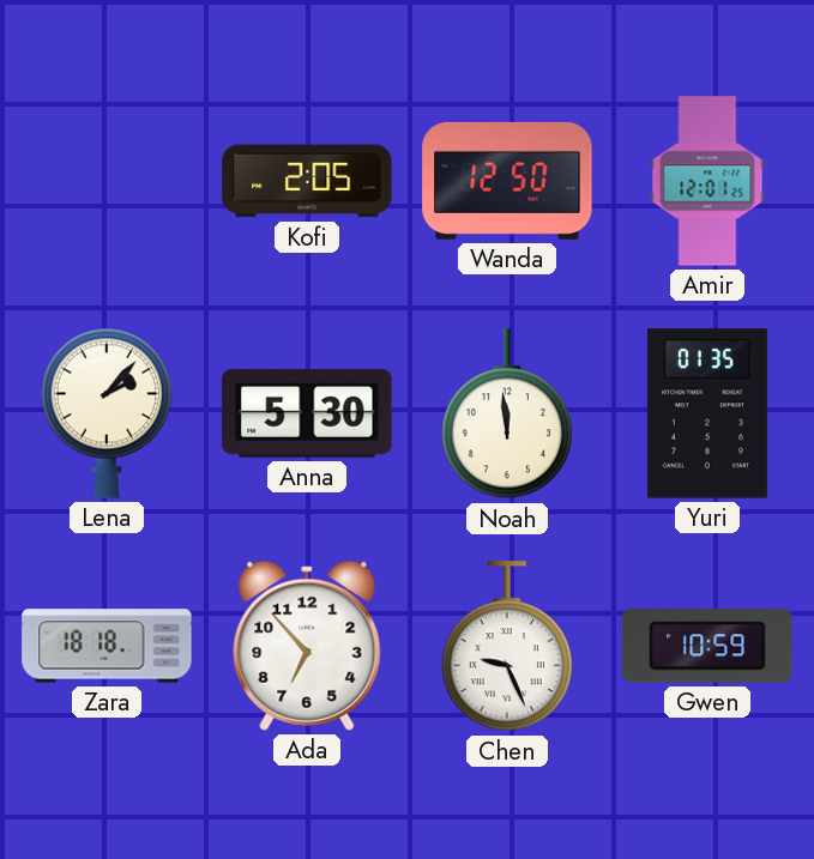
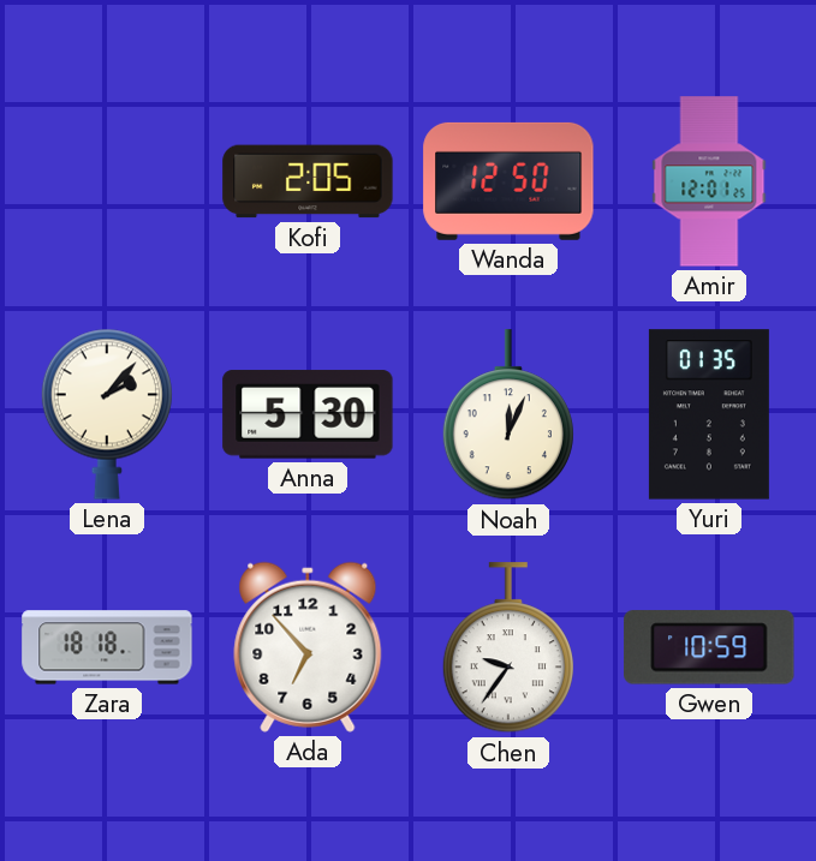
Noah: 11:59 -> 12:04
Chen: 9:26 -> 9:36
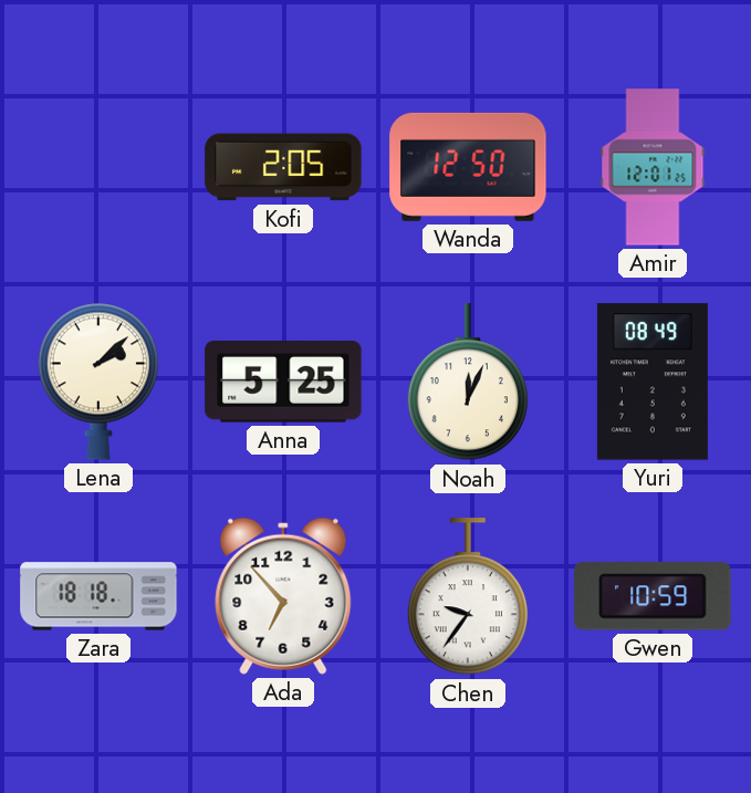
Lena: 2:07 -> 2:08
Anna: 5:30 -> 5:25
Yuri: 01:35 -> 08:49
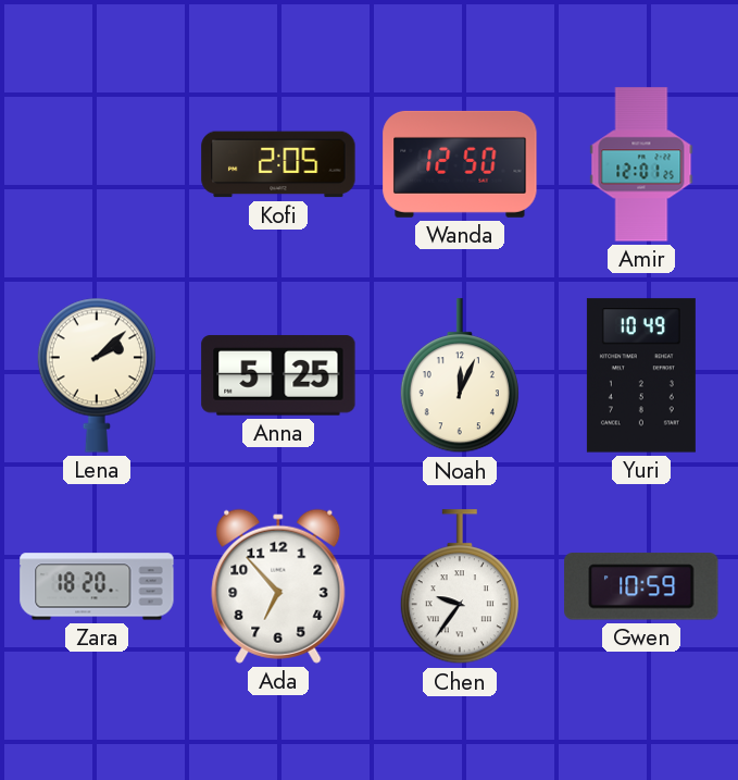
Yuri: 08:49 -> 10:49
Zara: 18:18 -> 18:20
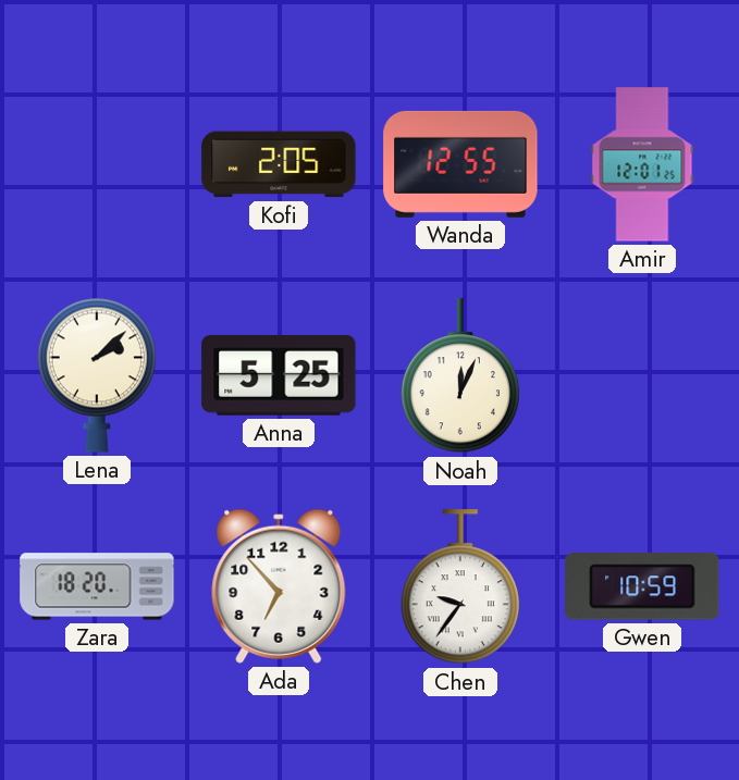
Wanda: 12:50 -> 12:55
Yuri: 10:49 -> none
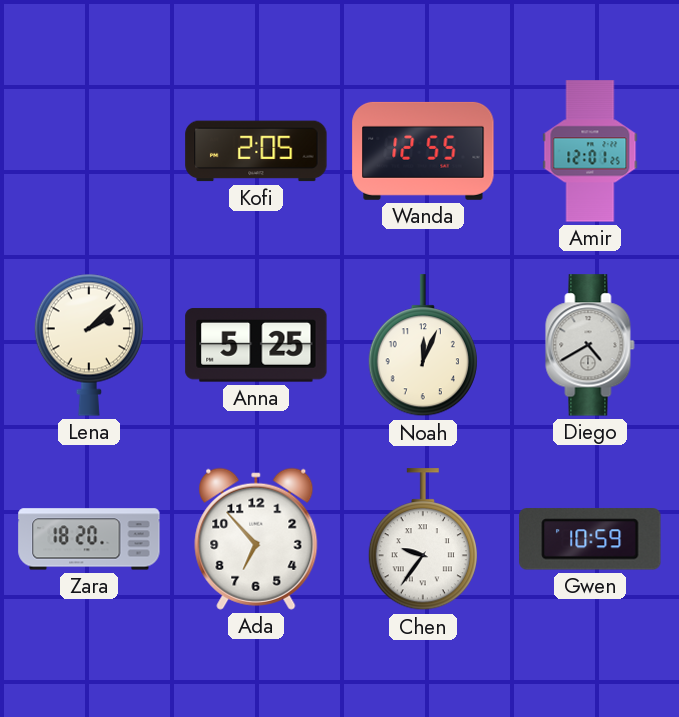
Diego: none -> 4:40
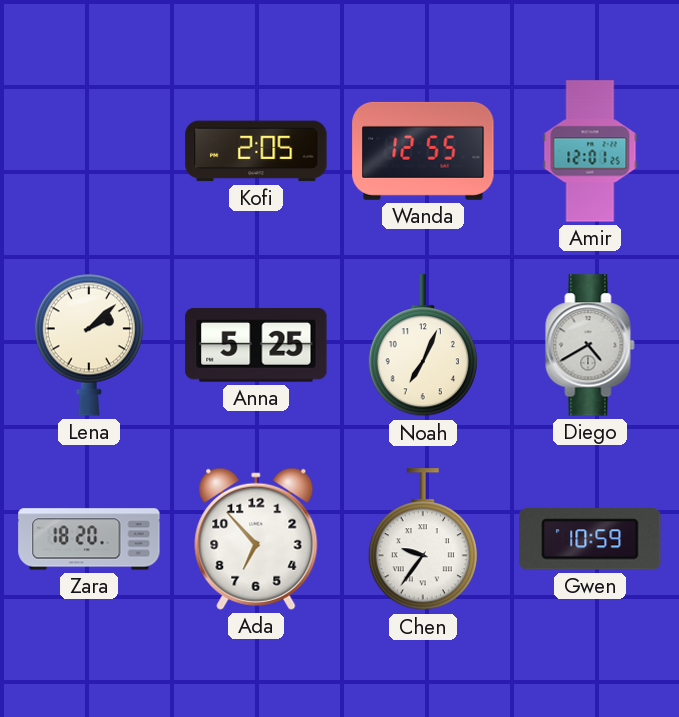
Noah: 12:04 -> 7:04
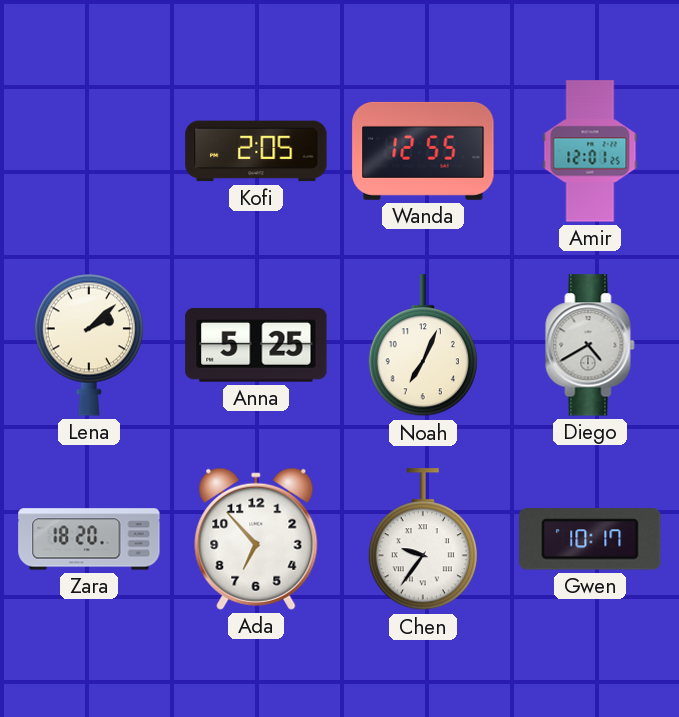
Gwen: 10:59 -> 10:17
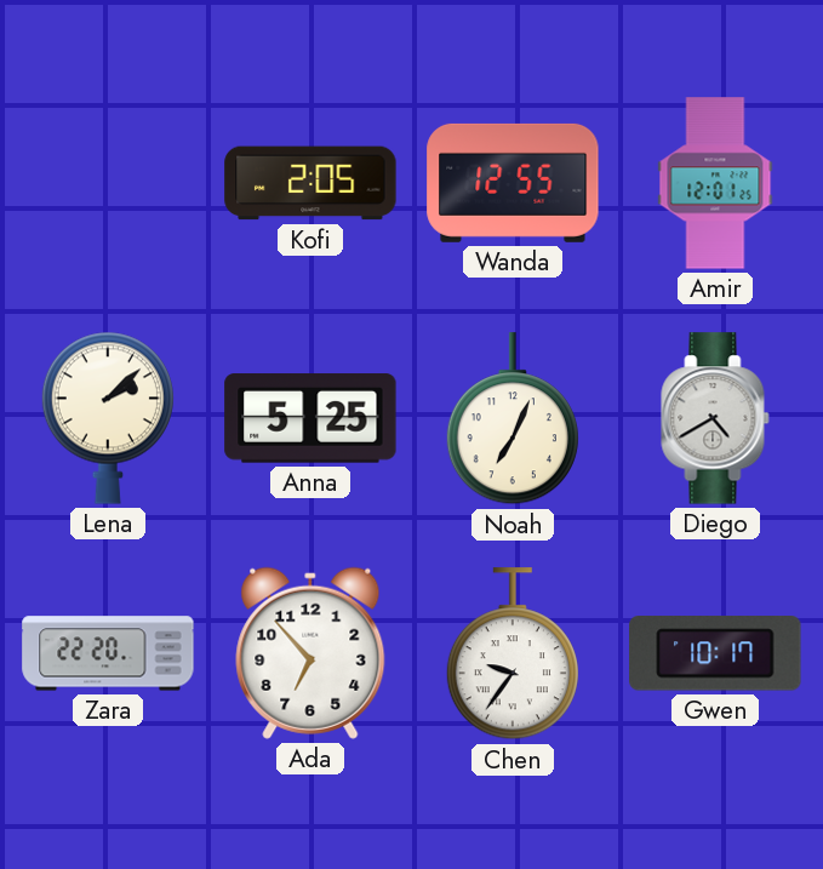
Zara: 18:20 -> 22:20
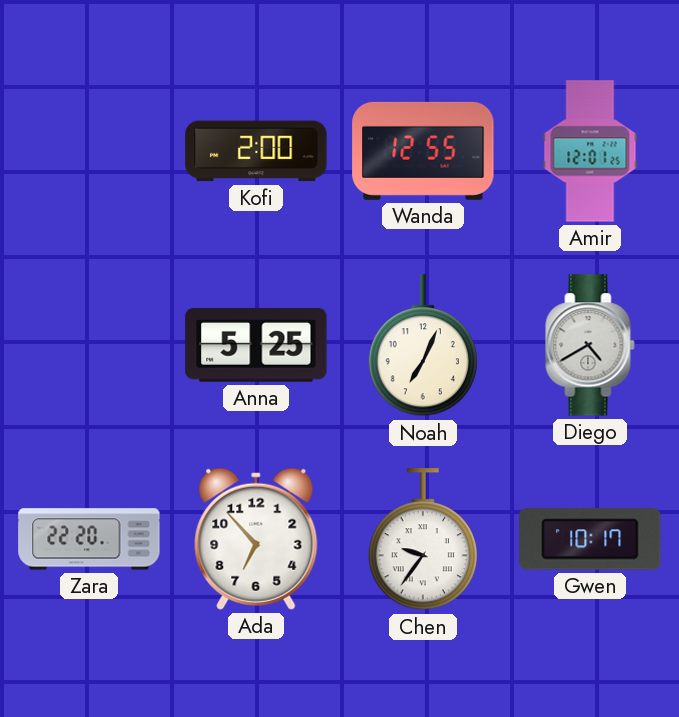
Kofi: 2:05 -> 2:00
Lena: 2:08 -> none
